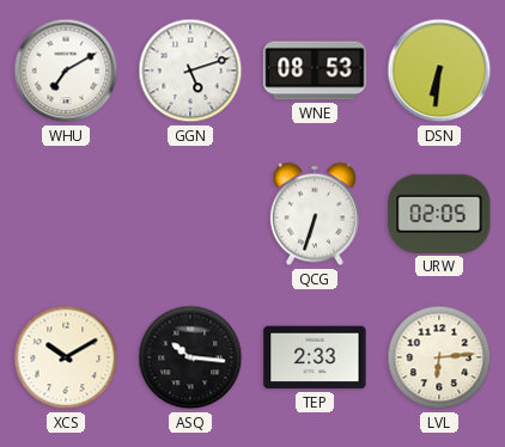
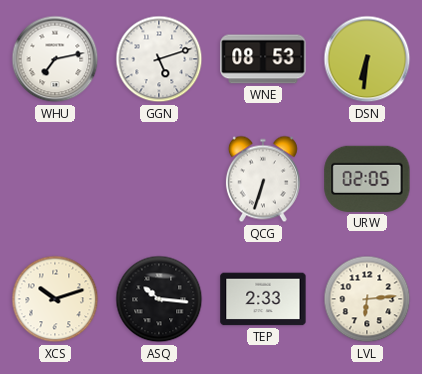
WHU: 7:10 -> 7:13
XCS: 10:10 -> 10:12
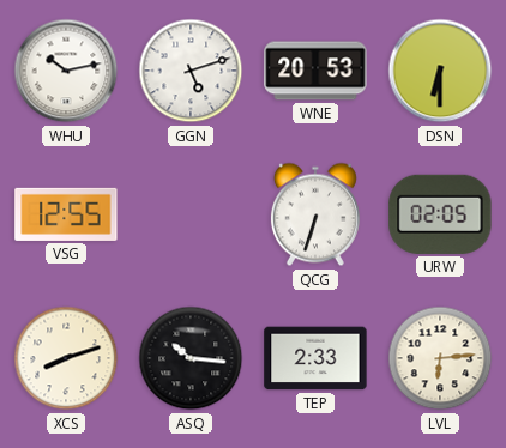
WHU: 7:13 -> 10:13
WNE: 08:53 -> 20:53
DSN: 6:31 -> 6:30
VSG: none -> 12:55
XCS: 10:12 -> 8:12
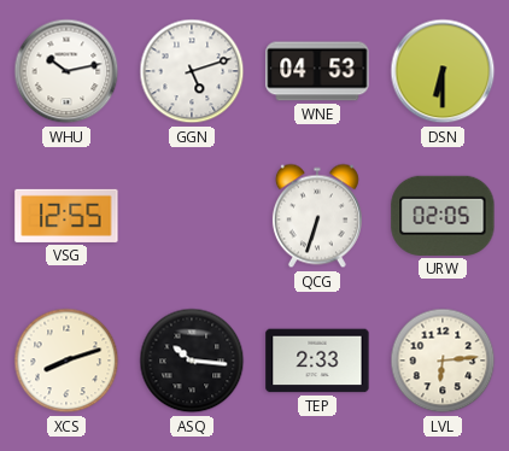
WNE: 20:53 -> 04:53
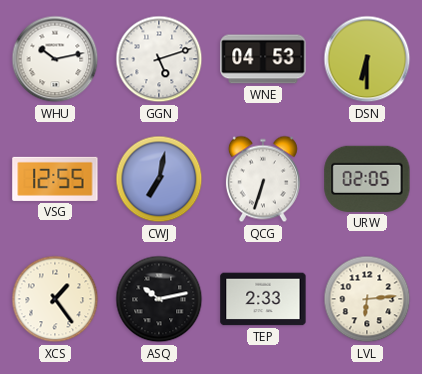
CWJ: none -> 7:02
XCS: 8:12 -> 1:24
ASQ: 10:16 -> 10:13
